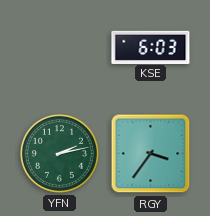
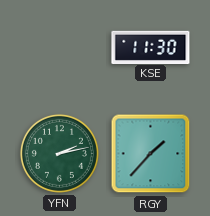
KSE: 6:03 -> 11:30
RGY: 3:36 -> 1:37
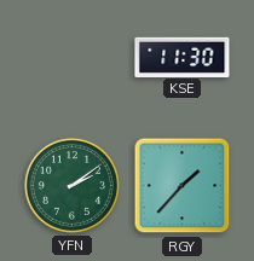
YFN: 2:13 -> 2:09
